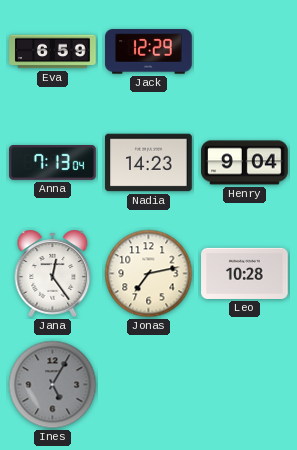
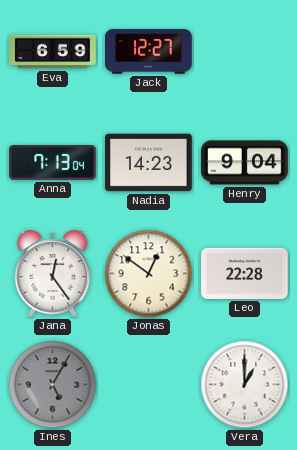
Jack: 12:29 -> 12:27
Jonas: 7:13 -> 12:51
Leo: 10:28 -> 22:28
Vera: none -> 1:00
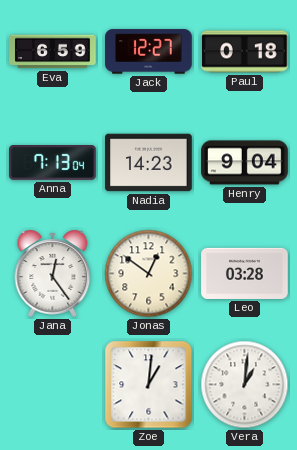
Paul: none -> 0:18
Leo: 22:28 -> 03:28
Ines: 5:05 -> none
Zoe: none -> 1:01
Vera: 1:00 -> 1:01
